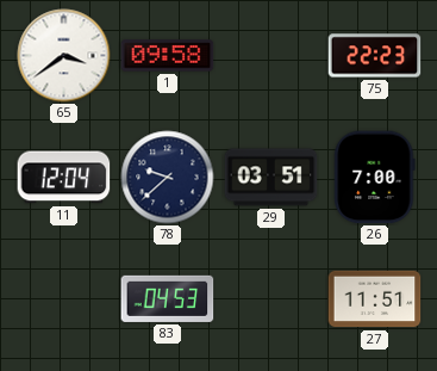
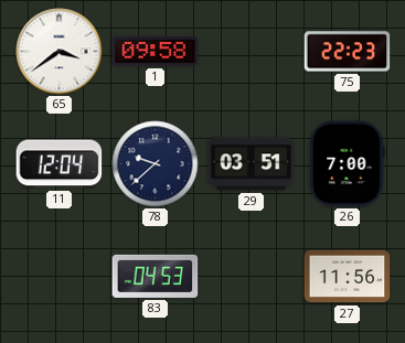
27: 11:51 -> 11:56
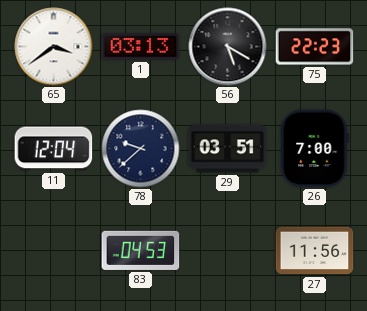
1: 09:58 -> 03:13
56: none -> 5:20
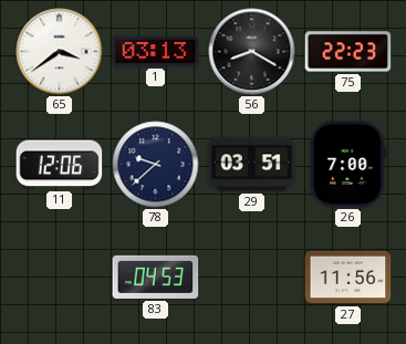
56: 5:20 -> 8:20
11: 12:04 -> 12:06
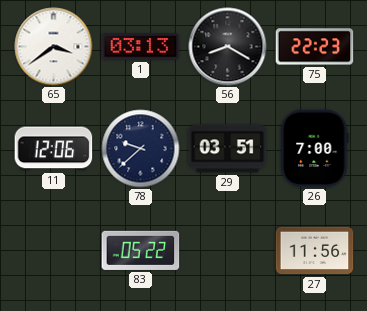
83: 04:53 -> 05:22
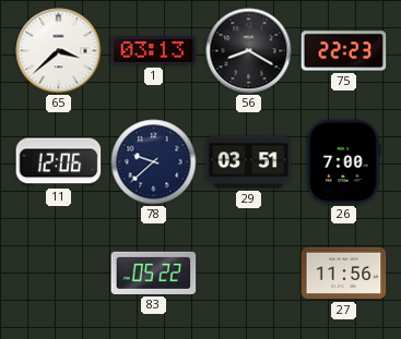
65: 3:39 -> 3:38
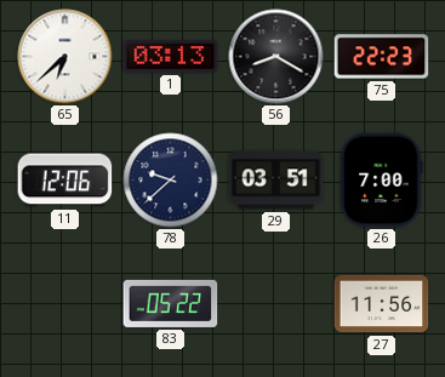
65: 3:38 -> 6:38
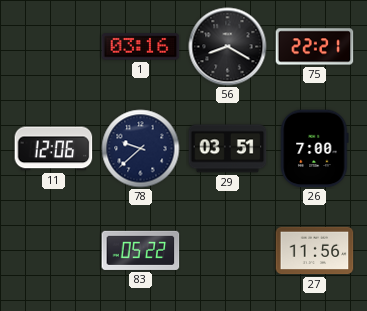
65: 6:38 -> none
1: 03:13 -> 03:16
75: 22:23 -> 22:21
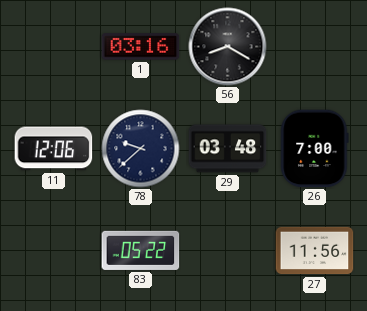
75: 22:21 -> none
29: 03:51 -> 03:48
